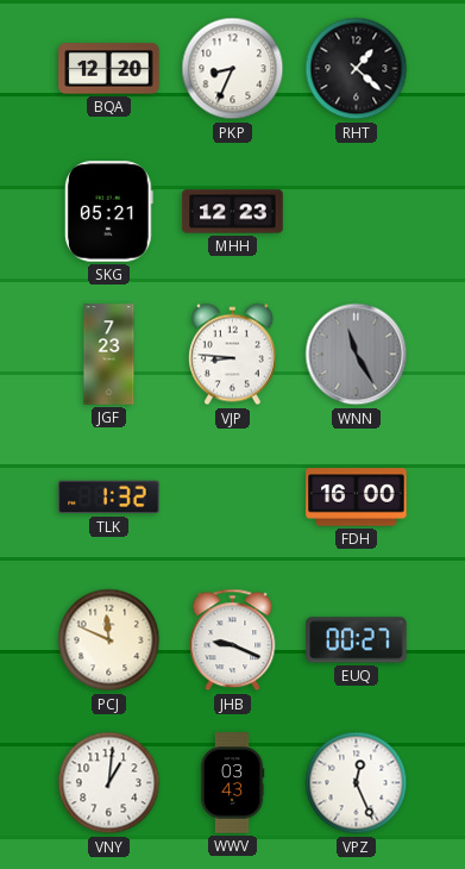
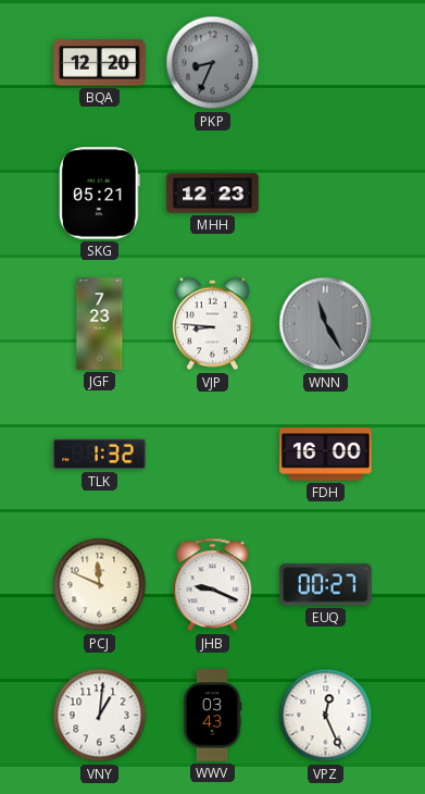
PKP dial: white -> grey
RHT: 1:22 -> none
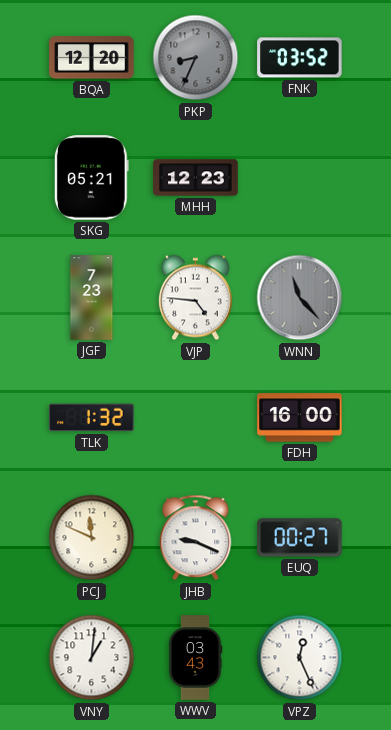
FNK: none -> 03:52
VJP: 8:46 -> 4:46
WNN: 11:25 -> 11:23
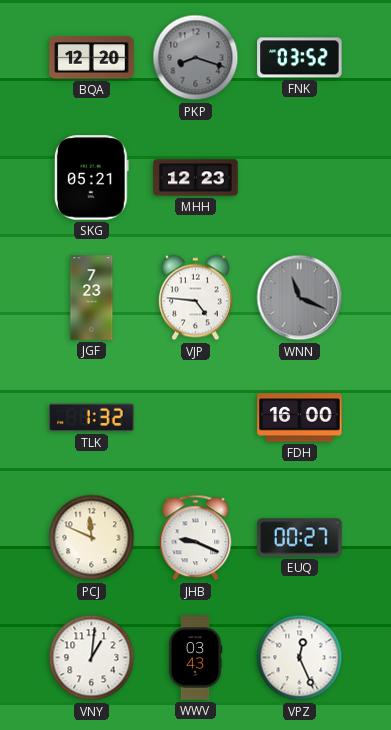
PKP: 8:34 -> 8:18
WNN: 11:23 -> 11:19
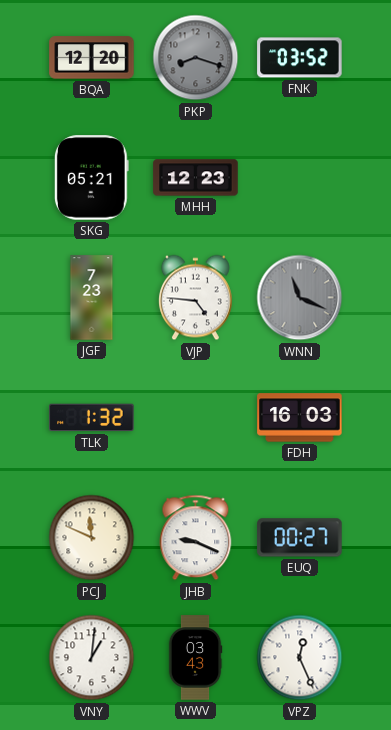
FDH: 16:00 -> 16:03
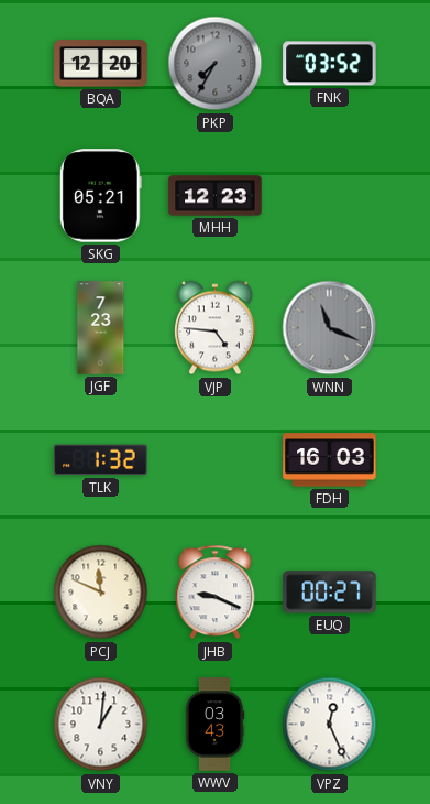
PKP: 8:18 -> 7:35
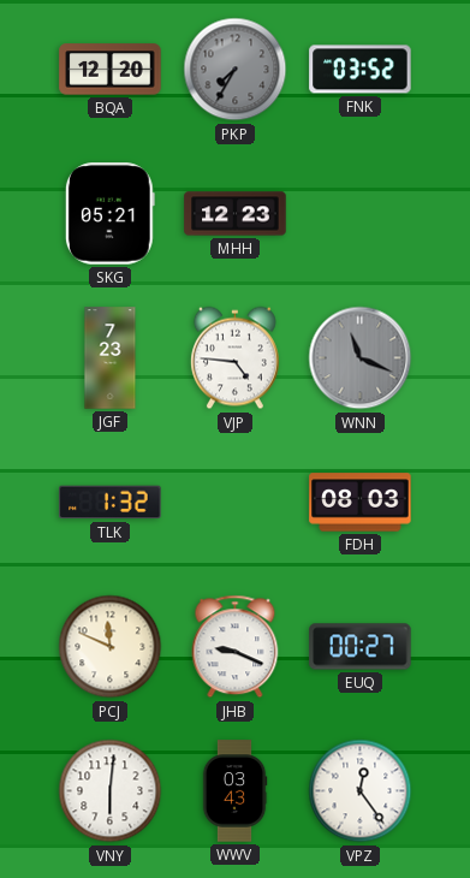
FDH: 16:03 -> 08:03
VNY: 1:01 -> 6:01
VPZ: 12:26 -> 12:24
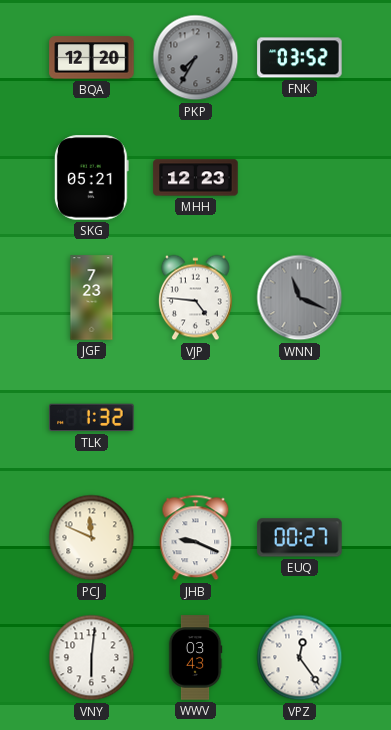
FDH: 08:03 -> none
